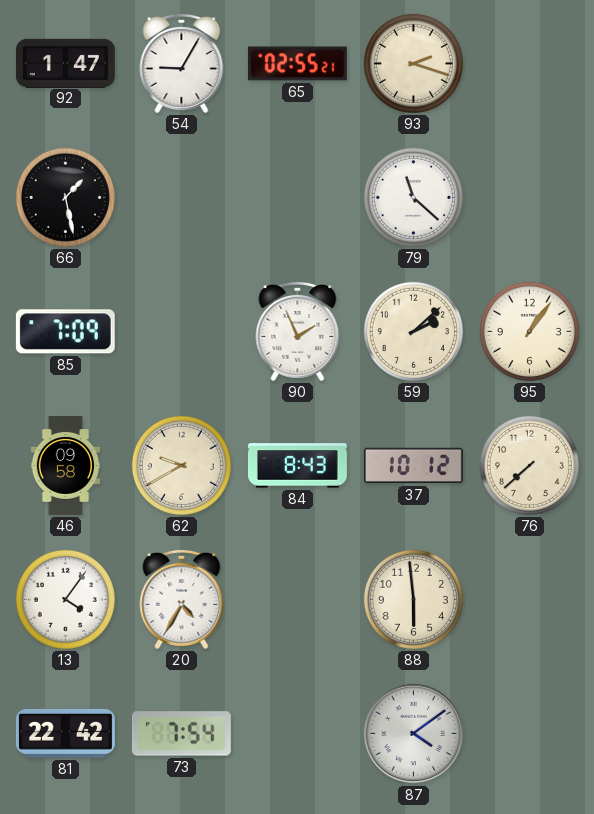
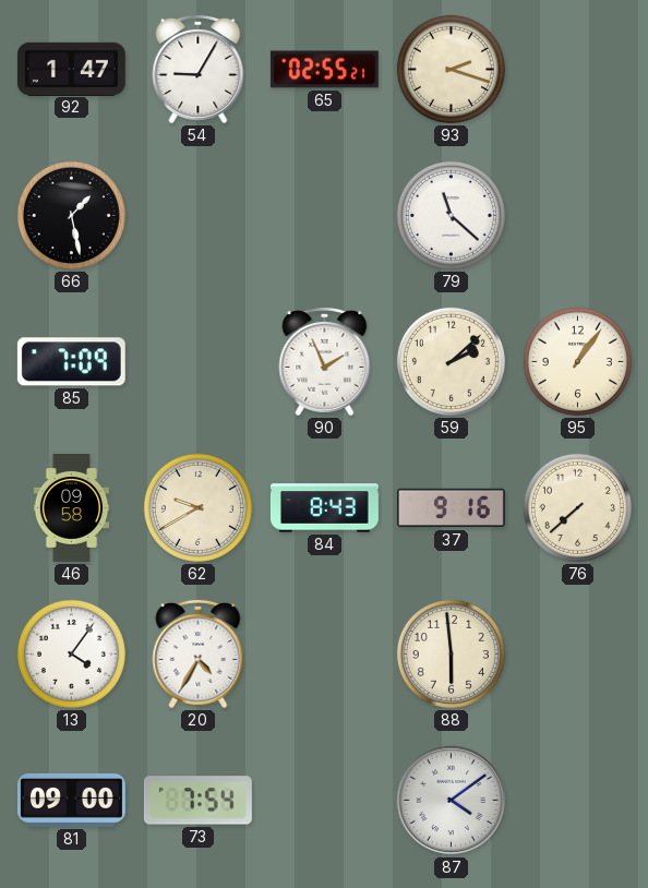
37: 10:12 -> 9:16
81: 22:42 -> 09:00
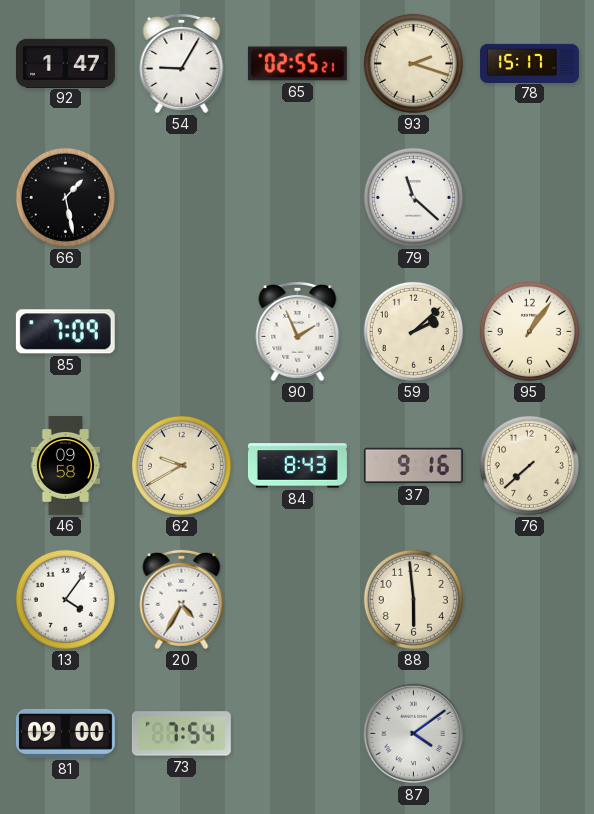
78: none -> 15:17
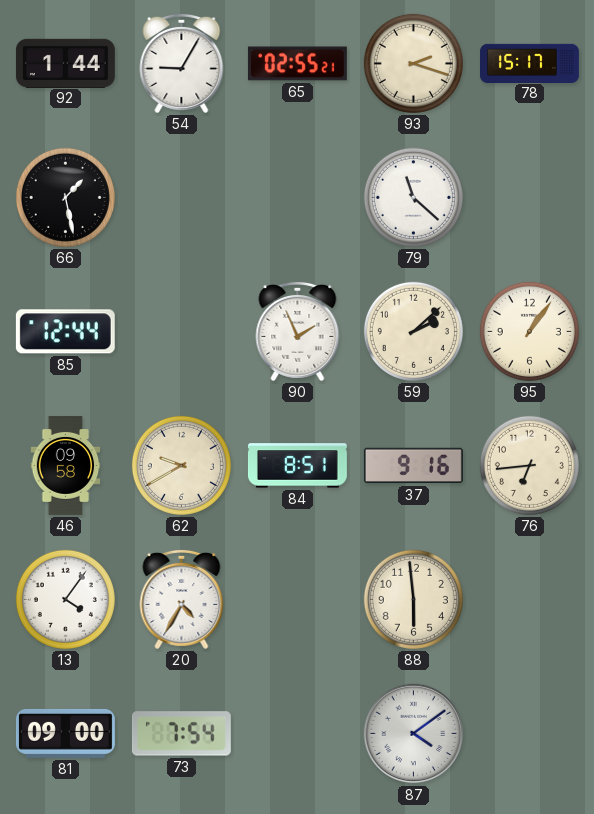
92: 1:47 -> 1:44
85: 7:09 -> 12:44
84: 8:43 -> 8:51
76: 7:38 -> 6:44
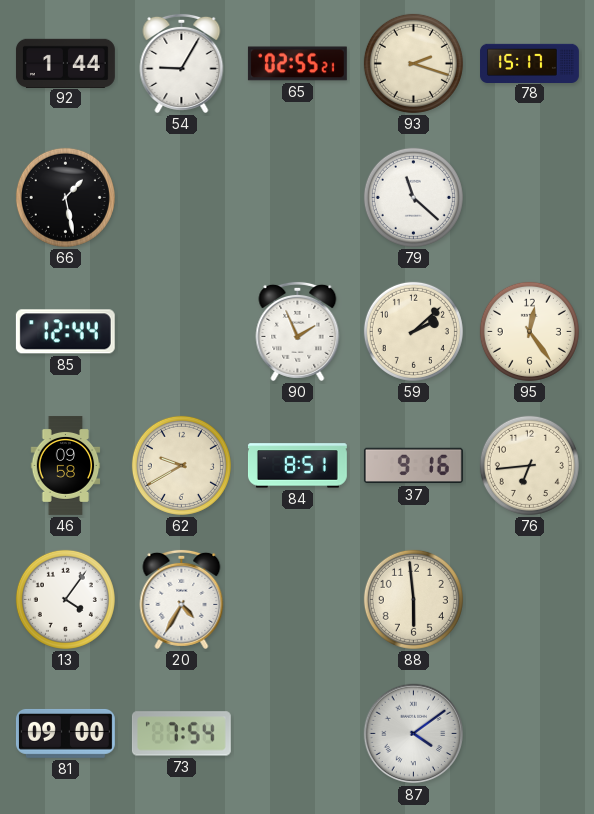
95: 1:06 -> 12:24
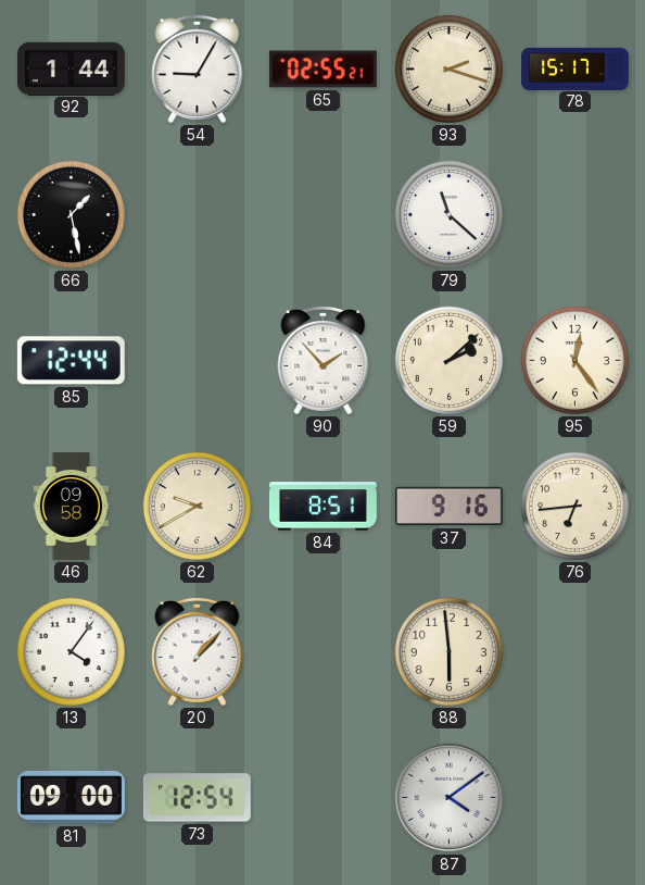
90: 1:56 -> 1:53
20: 4:35 -> 1:07
73: 7:54 -> 12:54
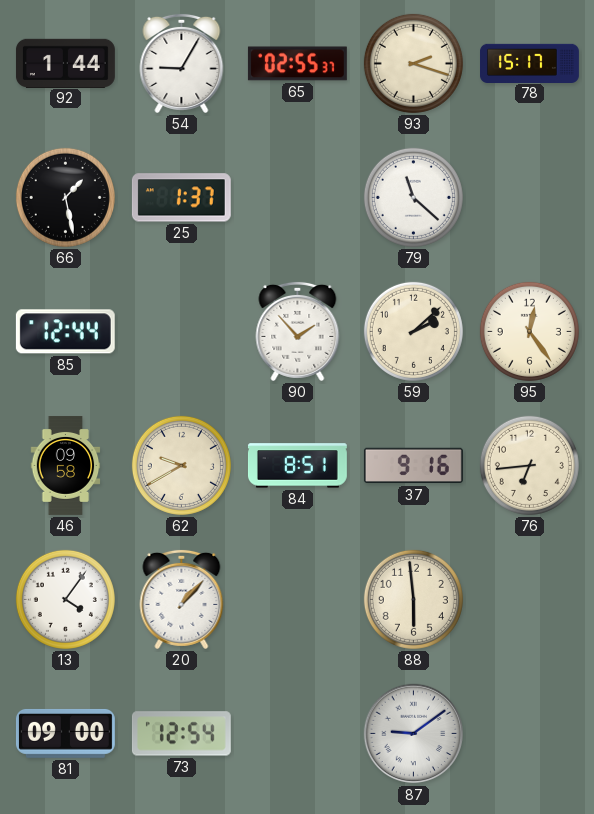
65: 02:55:21 -> 02:55:37
25: none -> 1:37
87: 4:09 -> 9:09
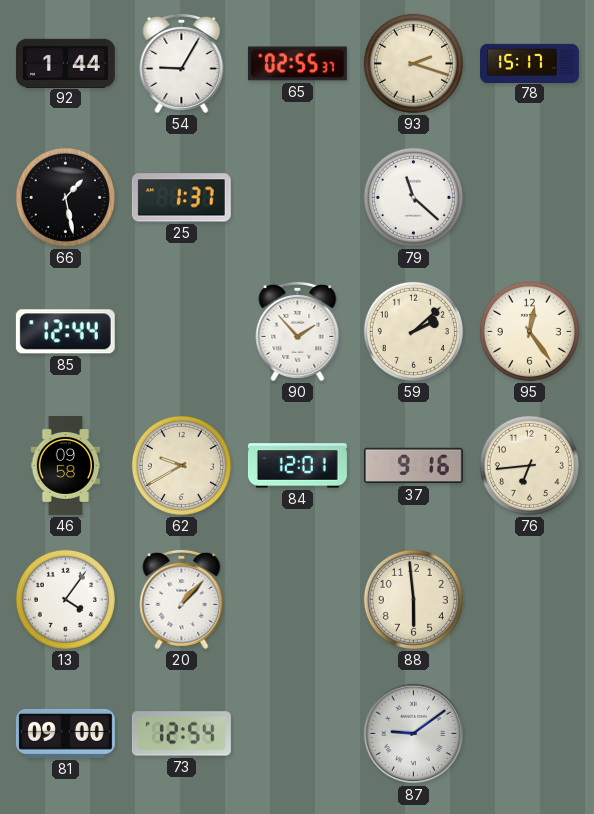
84: 8:51 -> 12:01
